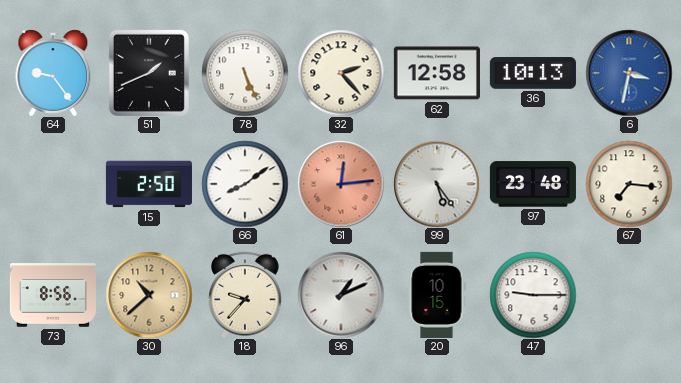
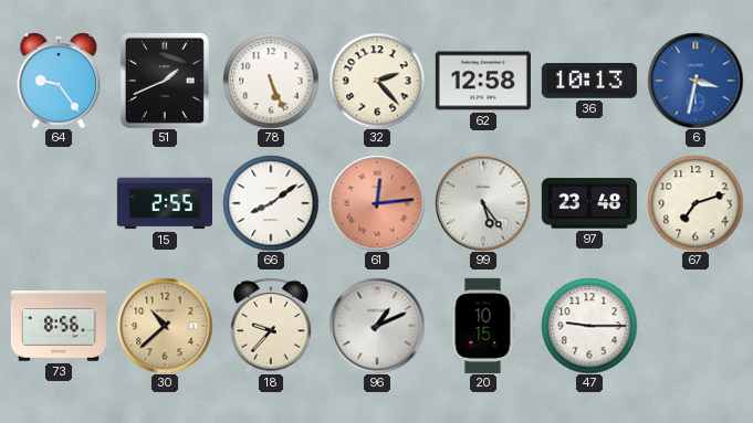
15: 2:50 -> 2:55
67: 7:16 -> 7:12
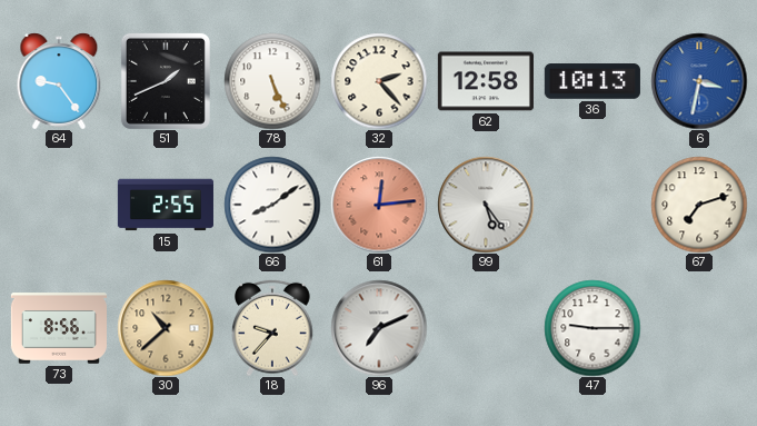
97: 23:48 -> none
96: 1:11 -> 7:11
20: 10:15 -> none
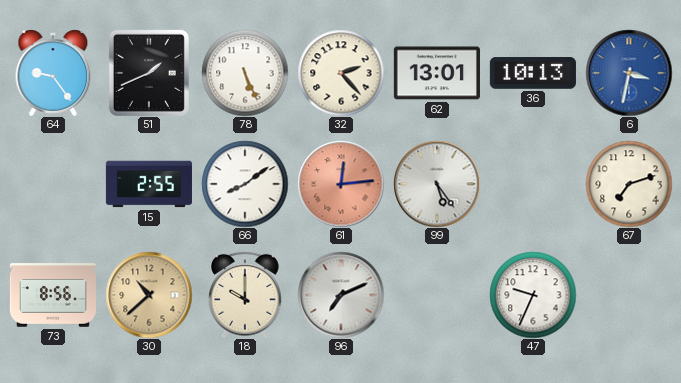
62: 12:58 -> 13:01
18: 9:37 -> 10:00
47: 9:15 -> 9:34
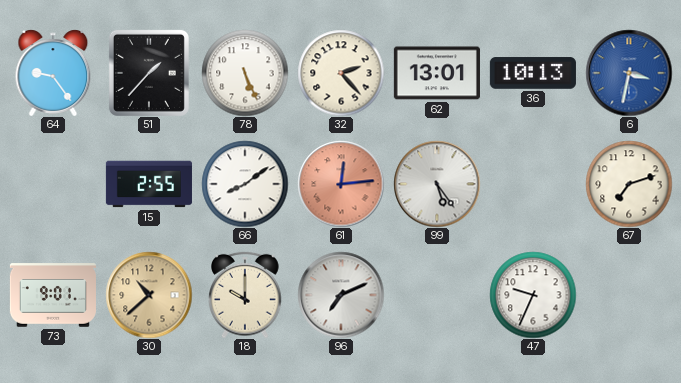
51: 1:41 -> 1:37
73: 8:56 -> 9:01
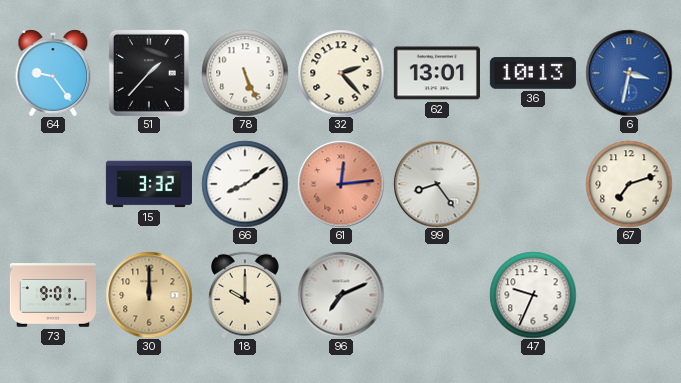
15: 2:55 -> 3:32
99: 5:24 -> 8:24
30: 10:38 -> 12:00
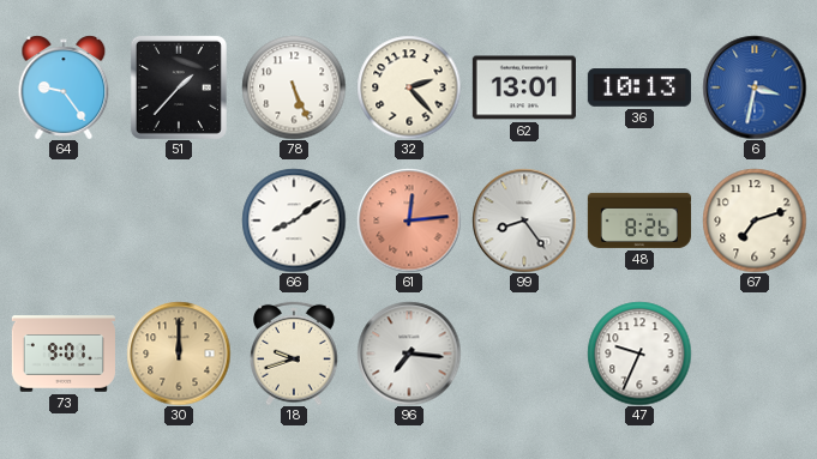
15: 3:32 -> none
48: none -> 8:26
18: 10:00 -> 9:42
96: 7:11 -> 7:16
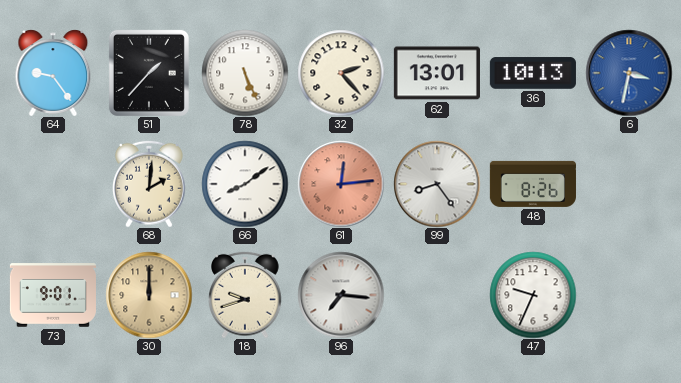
68: none -> 2:01
67: 7:12 -> none
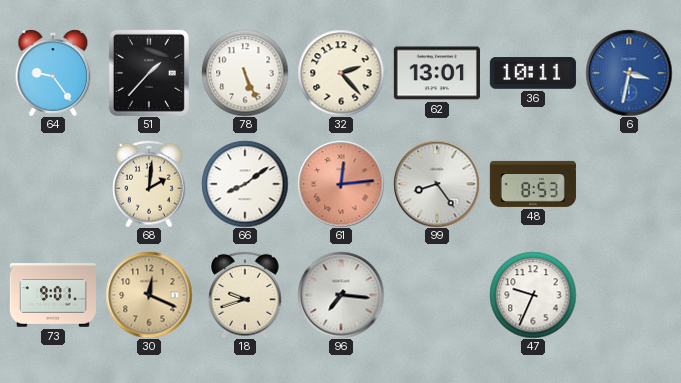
36: 10:13 -> 10:11
48: 8:26 -> 8:53
30: 12:00 -> 12:19
